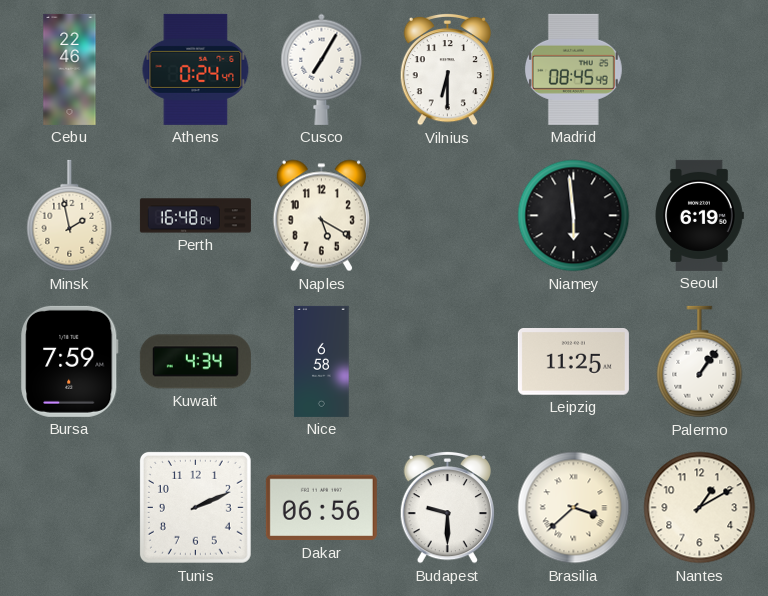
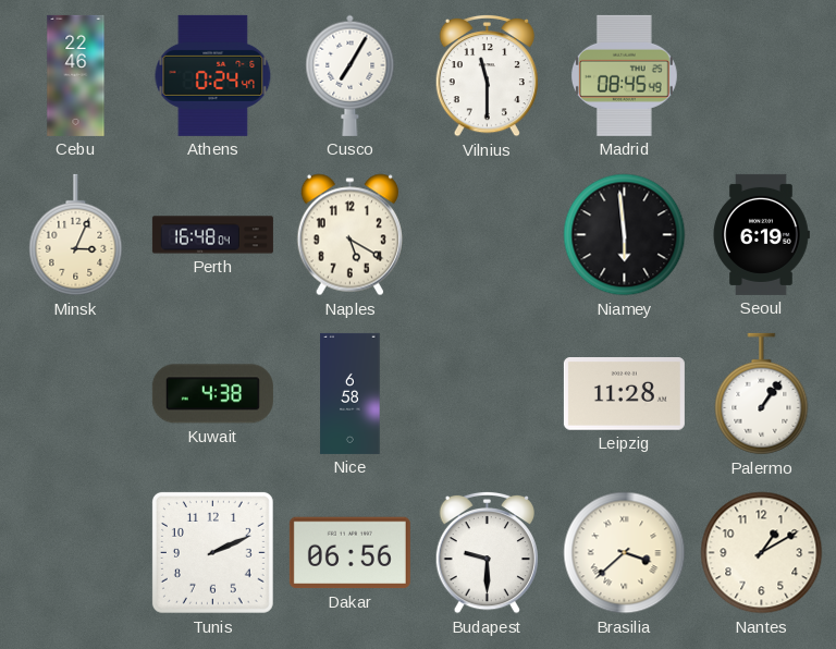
Vilnius: 6:30 -> 11:30
Minsk: 1:58 -> 3:04
Bursa: 7:59 -> none
Kuwait: 4:34 -> 4:38
Leipzig: 11:25 -> 11:28
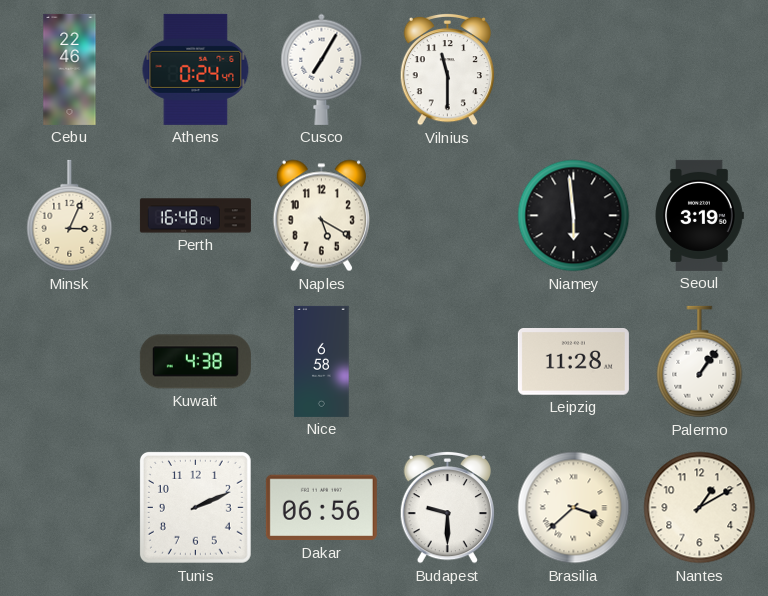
Madrid: 08:45 -> none
Seoul: 6:19 -> 3:19
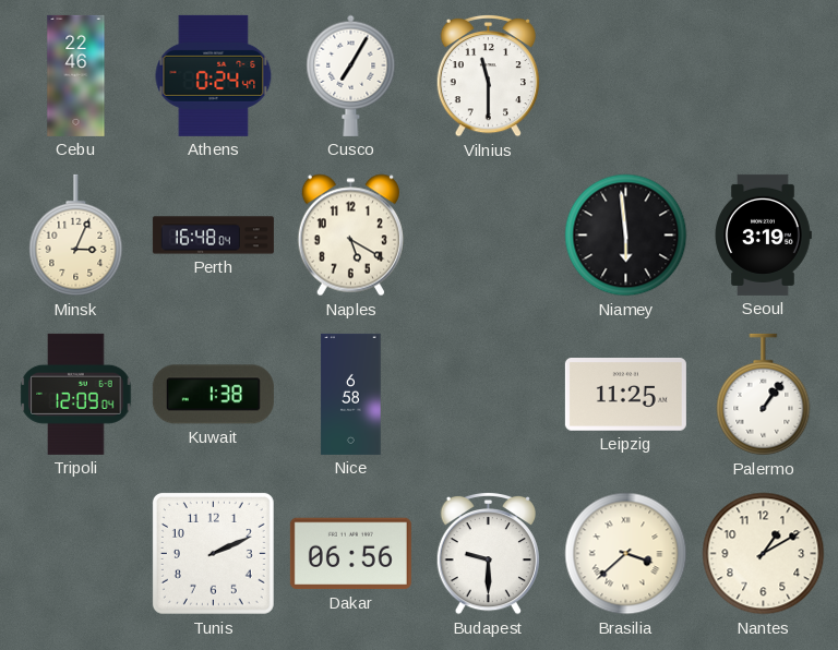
Tripoli: none -> 12:09
Kuwait: 4:38 -> 1:38
Leipzig: 11:28 -> 11:25
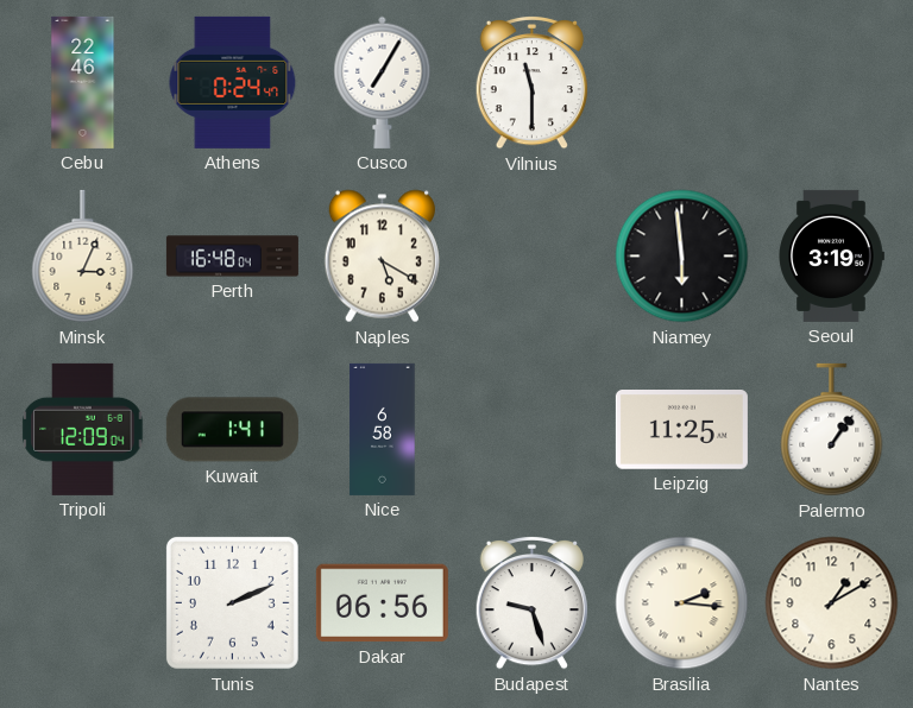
Kuwait: 1:38 -> 1:41
Budapest: 9:30 -> 9:27
Brasilia: 3:38 -> 2:16
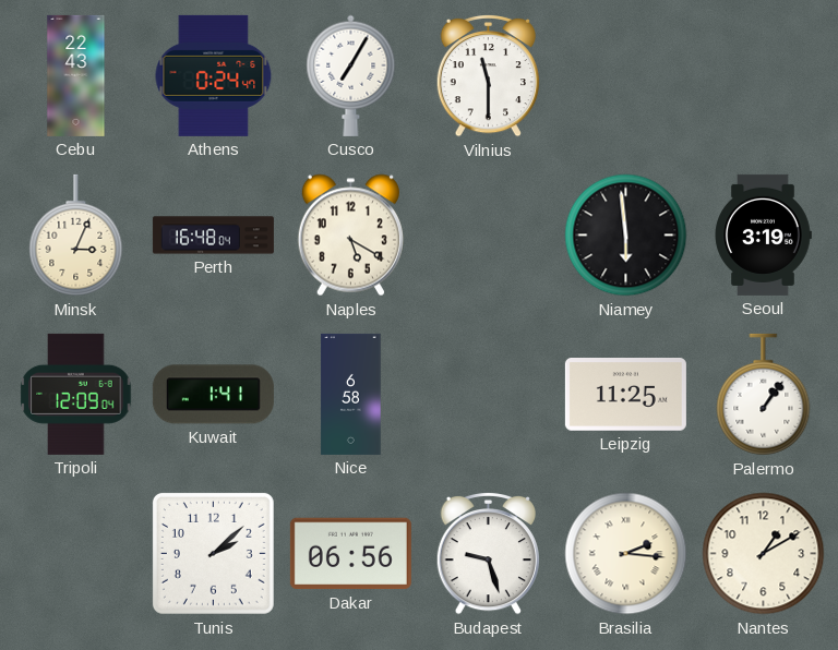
Cebu: 22:46 -> 22:43
Tunis: 2:11 -> 2:08
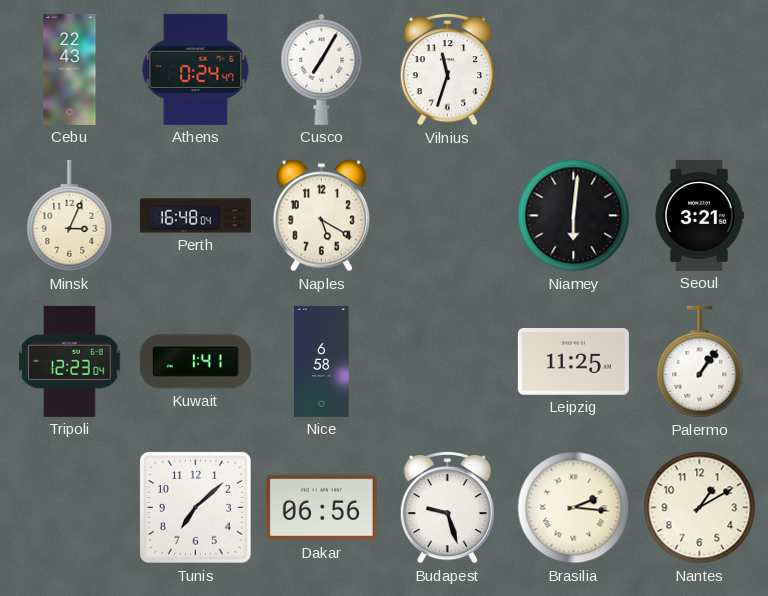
Vilnius: 11:30 -> 11:33
Niamey: 5:59 -> 6:01
Seoul: 3:19 -> 3:21
Tripoli: 12:09 -> 12:23
Tunis: 2:08 -> 7:08
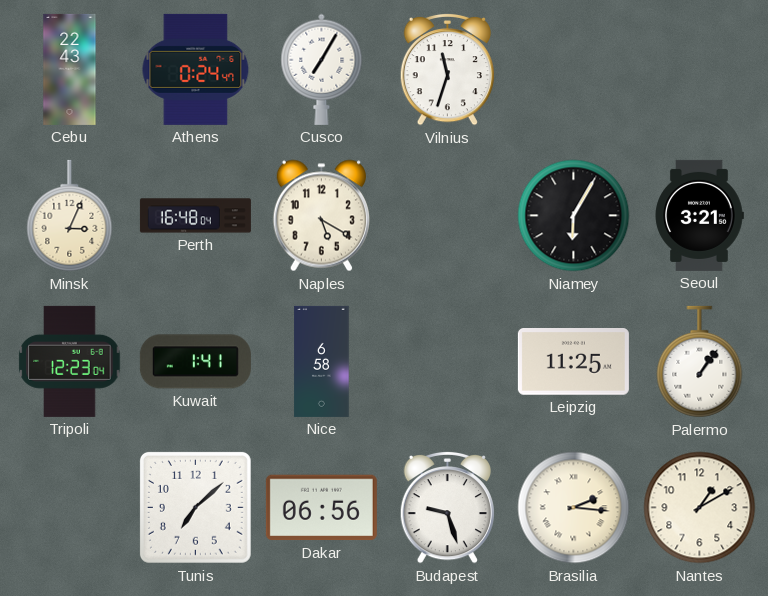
Niamey: 6:01 -> 6:05
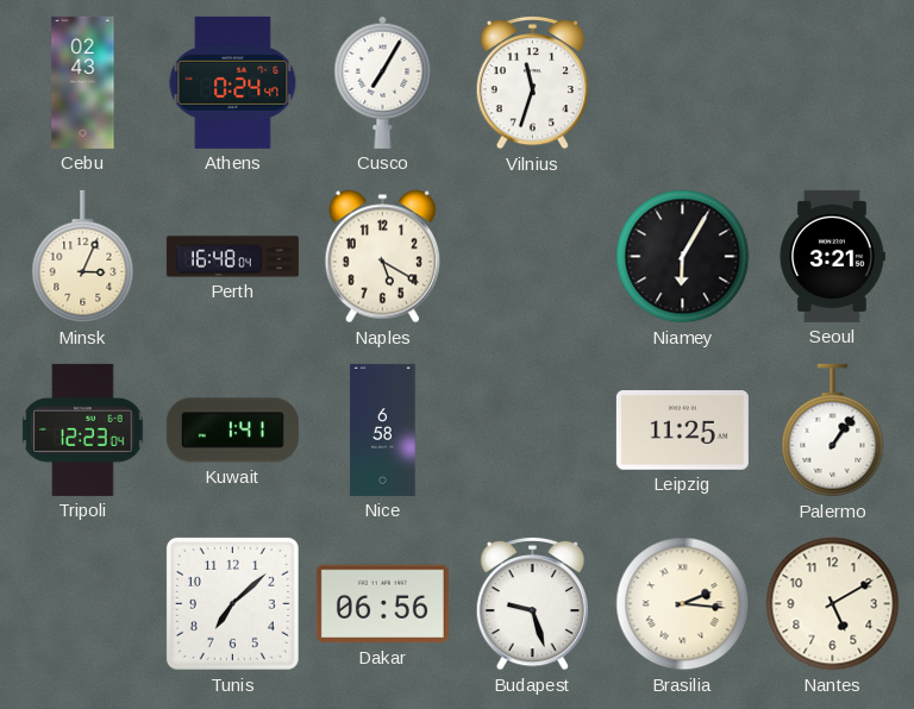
Cebu: 22:43 -> 02:43
Nantes: 1:10 -> 5:10
